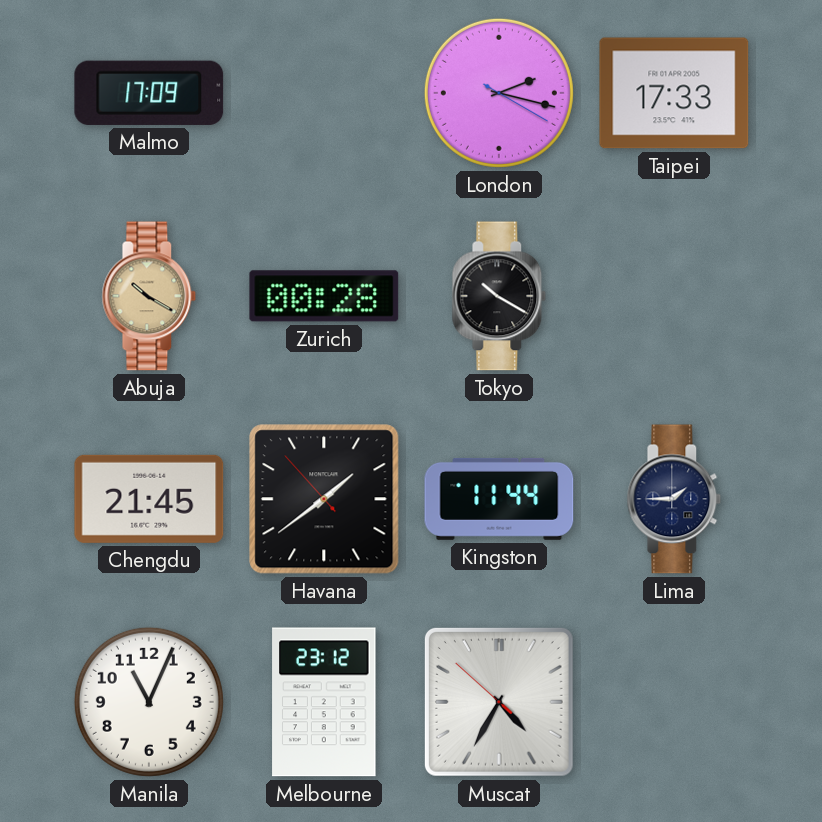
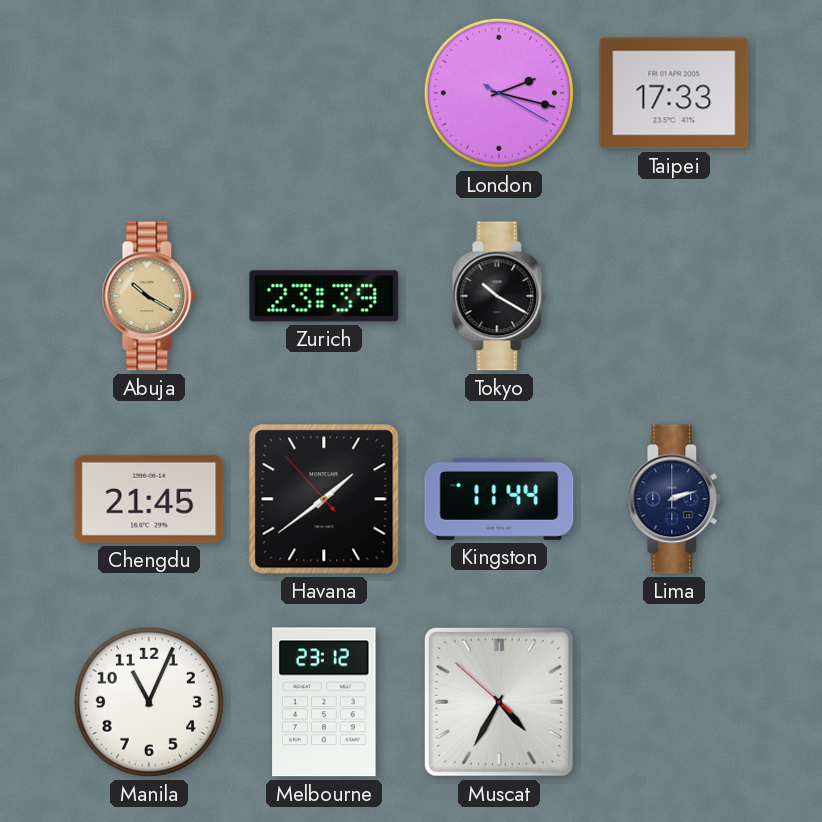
Malmo: 17:09 -> none
Zurich: 00:28 -> 23:39
Lima: 1:45 -> 2:12
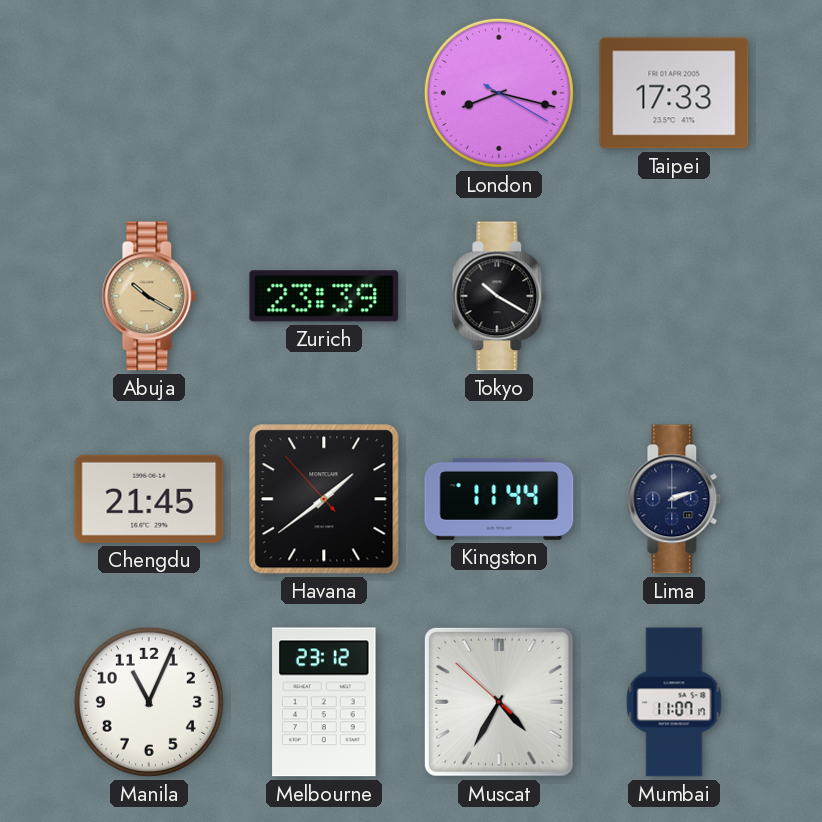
London: 2:17 -> 8:17
Mumbai: none -> 11:07
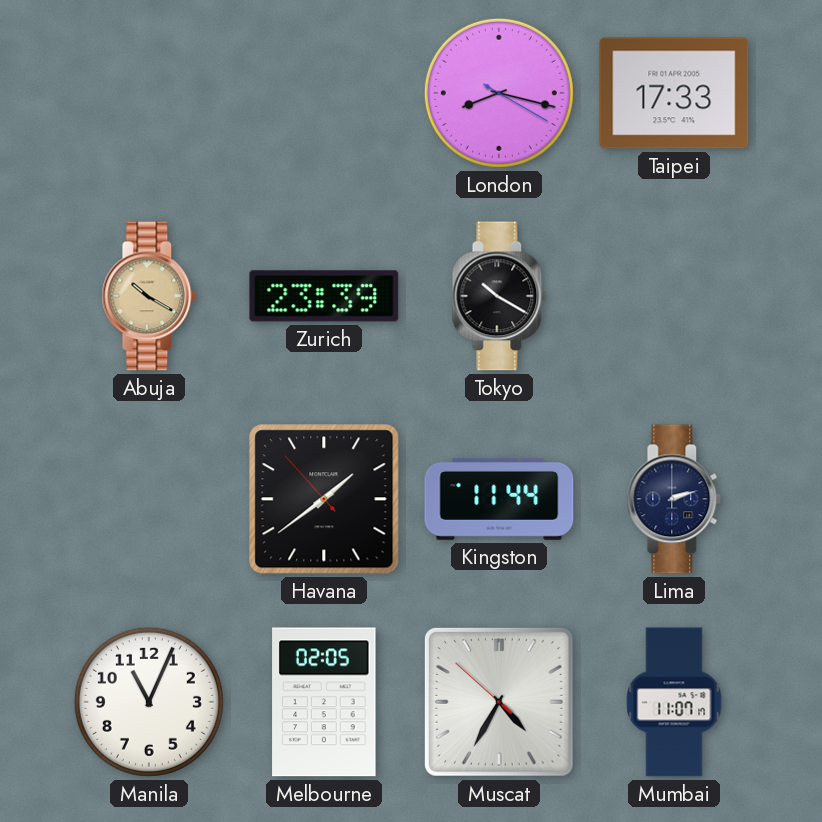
Chengdu: 21:45 -> none
Melbourne: 23:12 -> 02:05
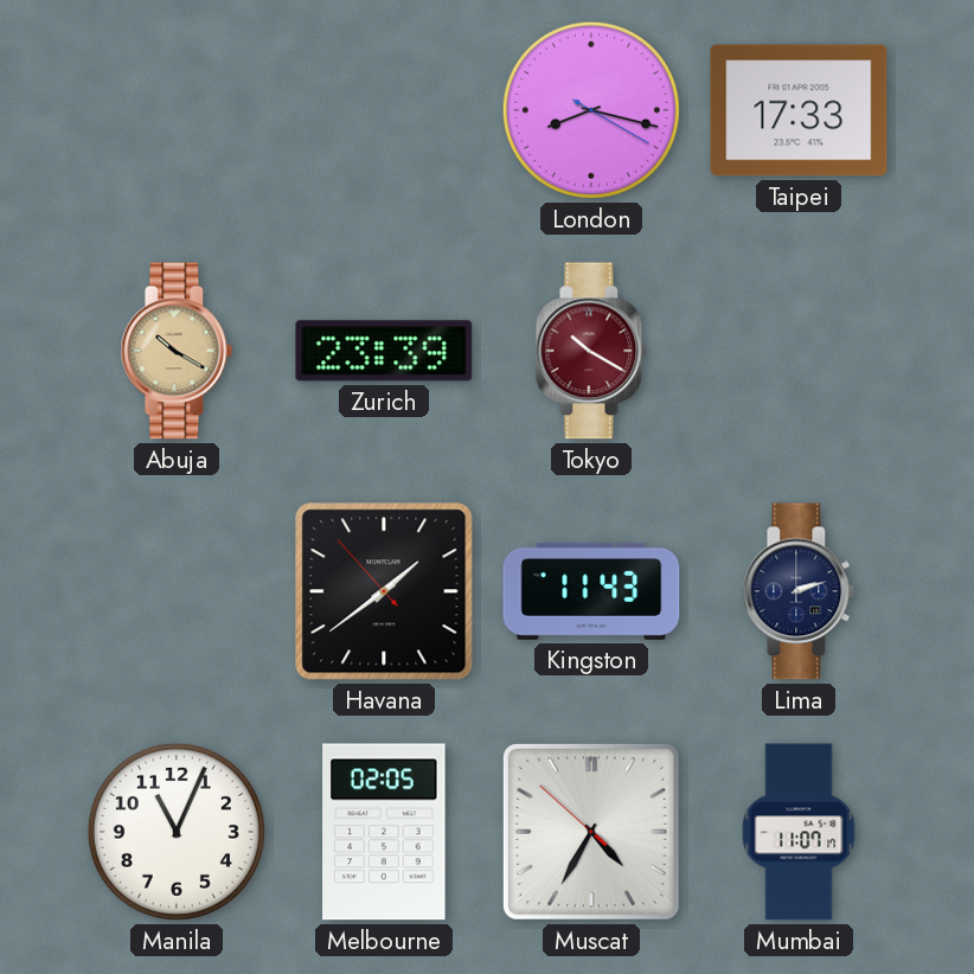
Tokyo dial: black -> burgundy
Kingston: 11:44 -> 11:43
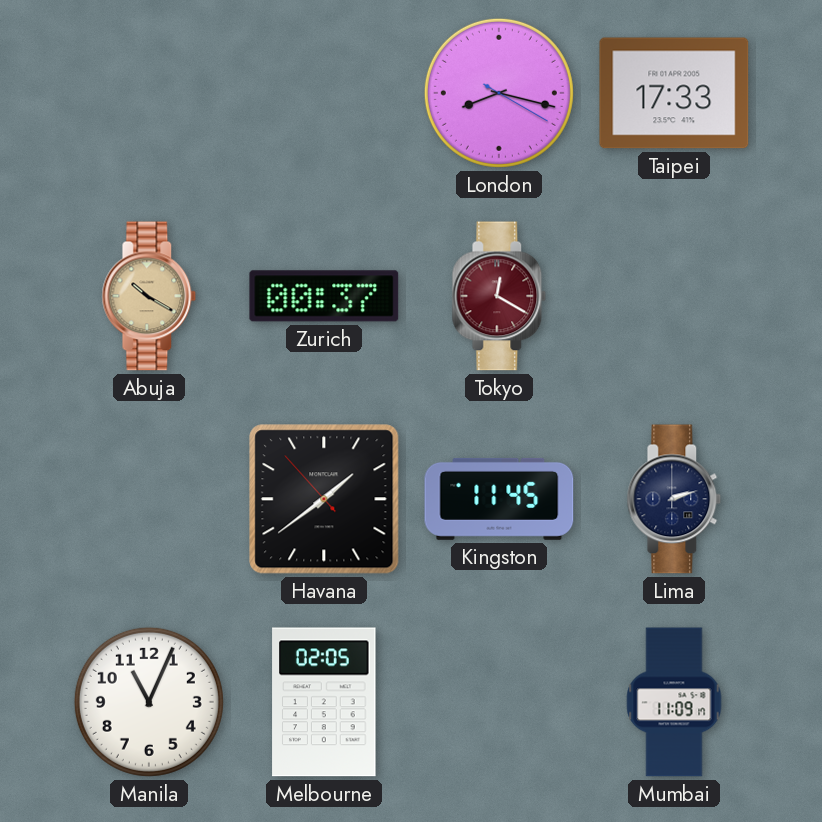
Zurich: 23:39 -> 00:37
Tokyo: 10:20 -> 12:20
Kingston: 11:43 -> 11:45
Muscat: 4:34 -> none
Mumbai: 11:07 -> 11:09
